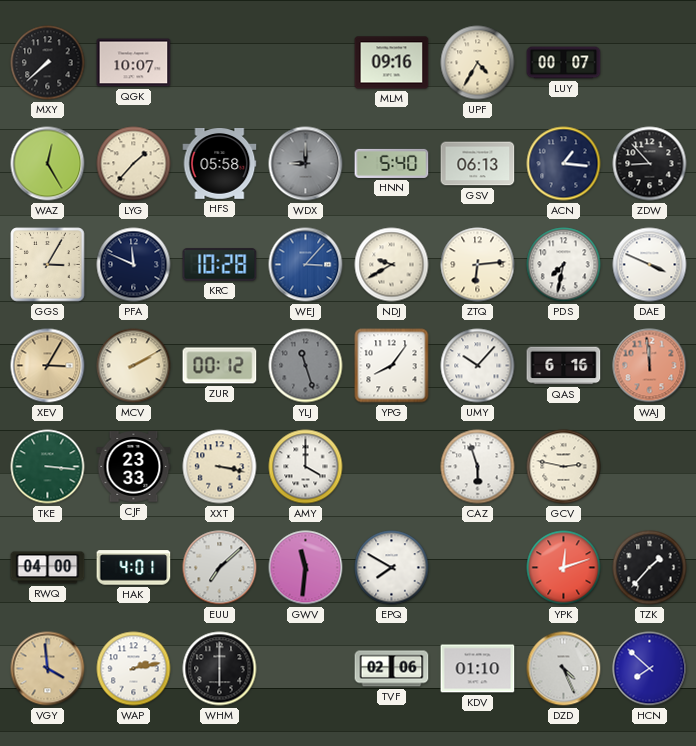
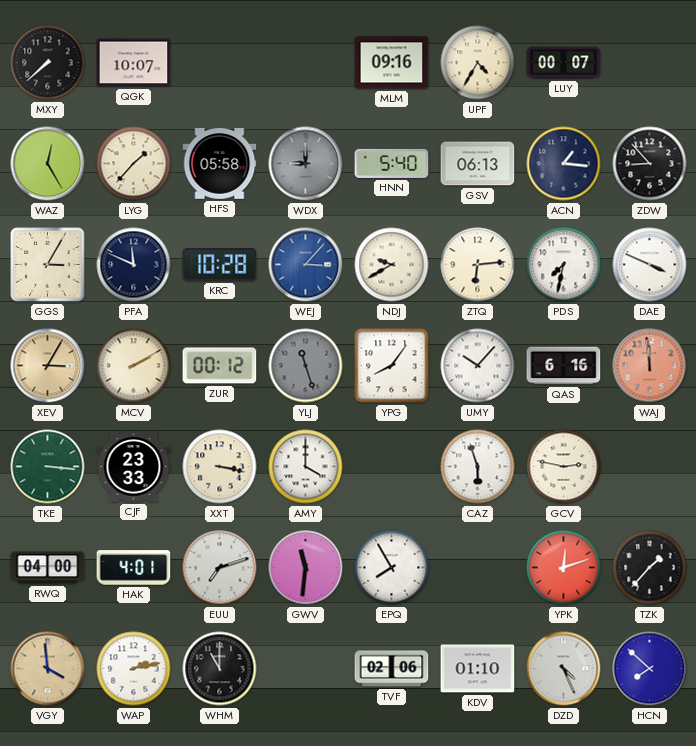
EUU: 7:08 -> 7:12
EPQ: 7:50 -> 7:55
WHM: 6:00 -> 11:00
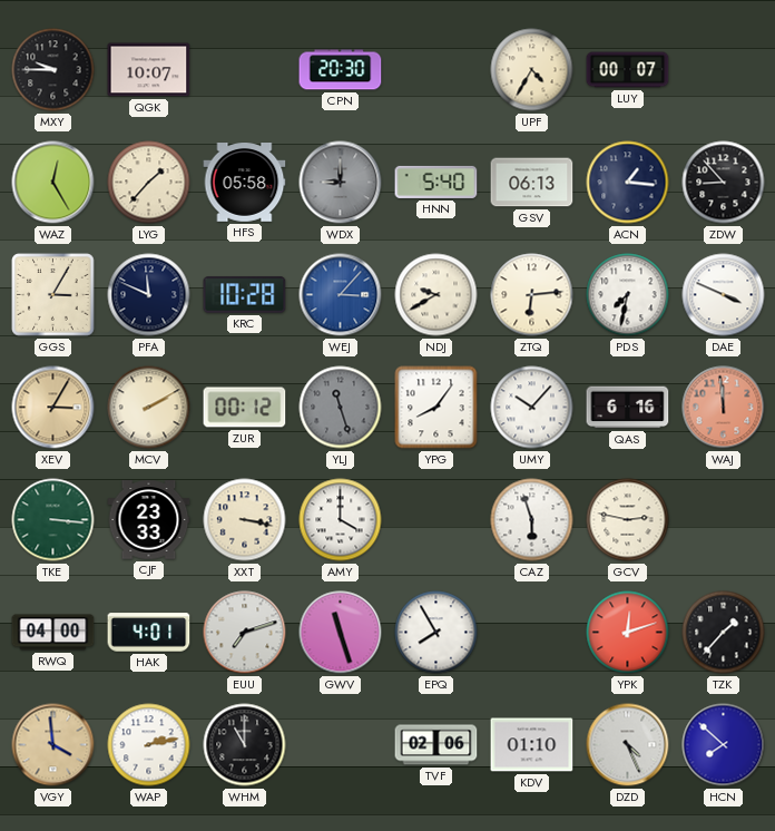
MXY: 7:38 -> 9:45
CPN: none -> 20:30
MLM: 09:16 -> none
GWV: 11:31 -> 11:27
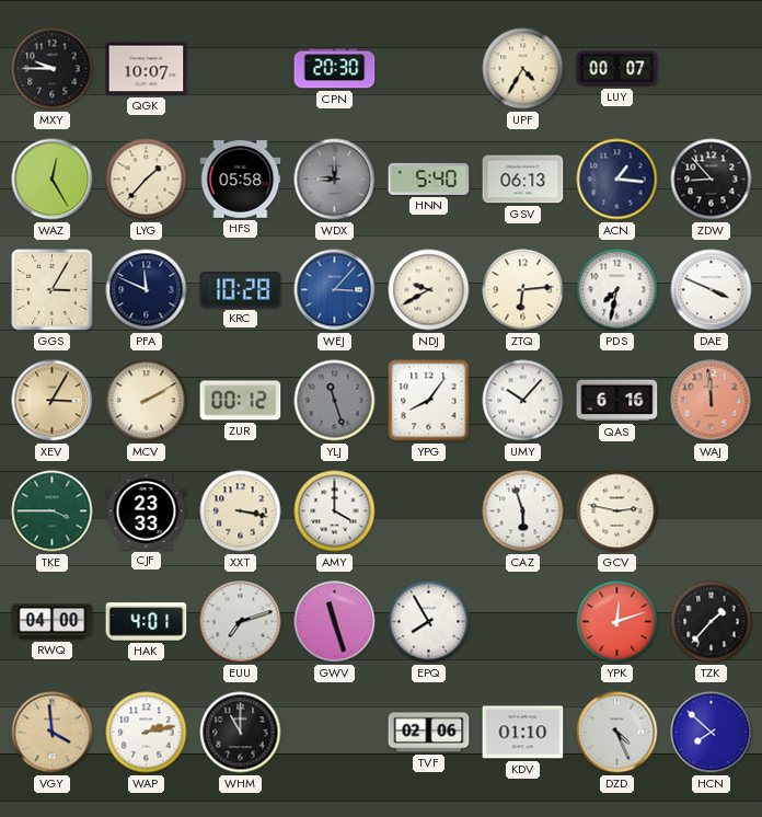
TKE: 3:16 -> 3:45
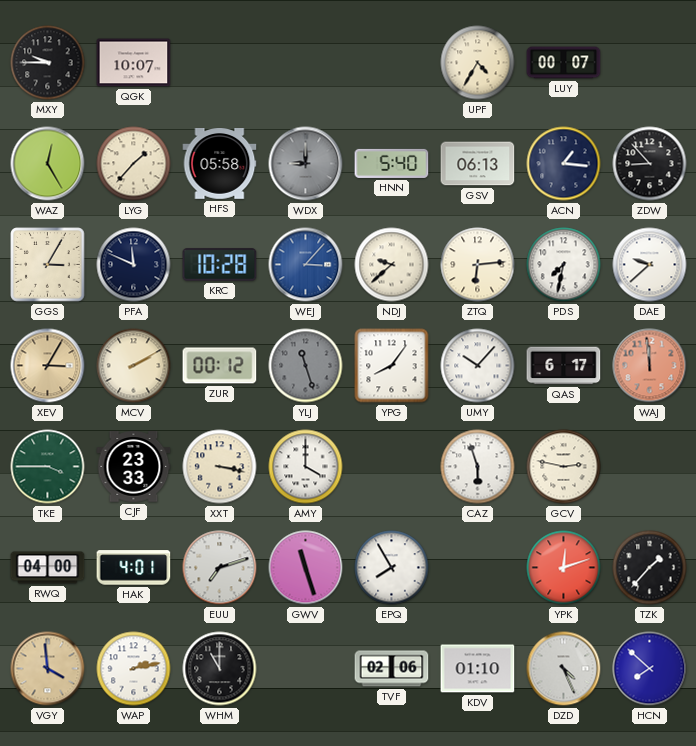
CPN: 20:30 -> none
NDJ: 9:40 -> 9:38
DAE: 3:49 -> 9:38
QAS: 6:16 -> 6:17
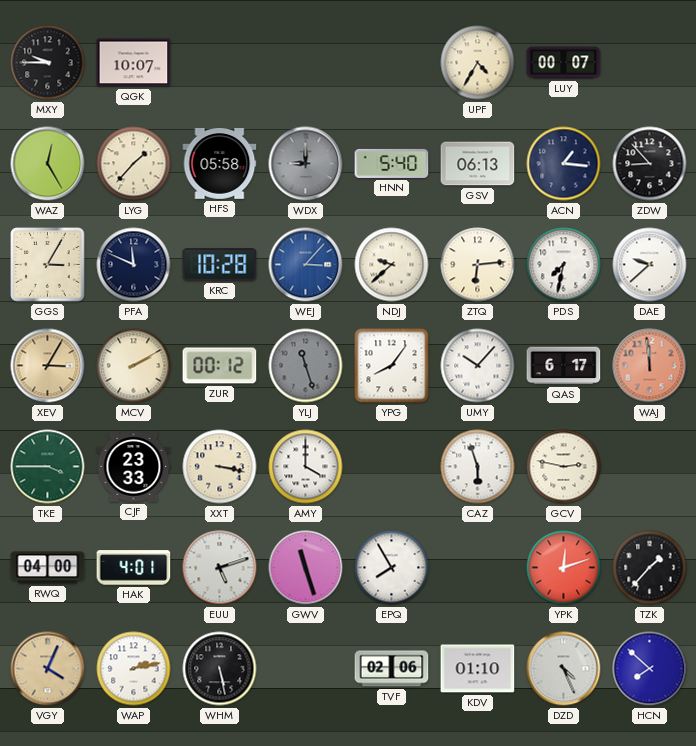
EUU: 7:12 -> 5:12
VGY: 3:59 -> 4:04
WHM: 11:00 -> 5:28
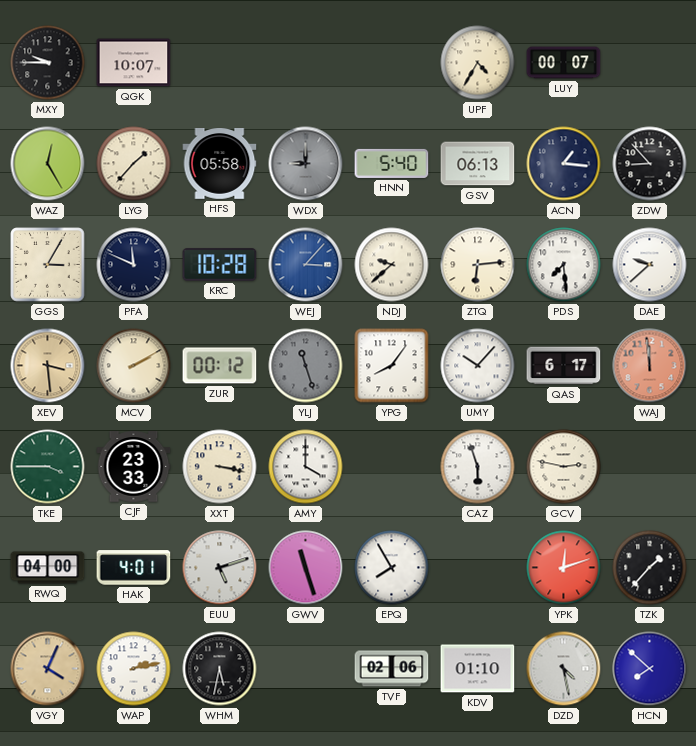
PDS: 7:32 -> 7:29
XEV: 3:05 -> 3:29
WHM: 5:28 -> 5:32
DZD: 4:26 -> 4:28
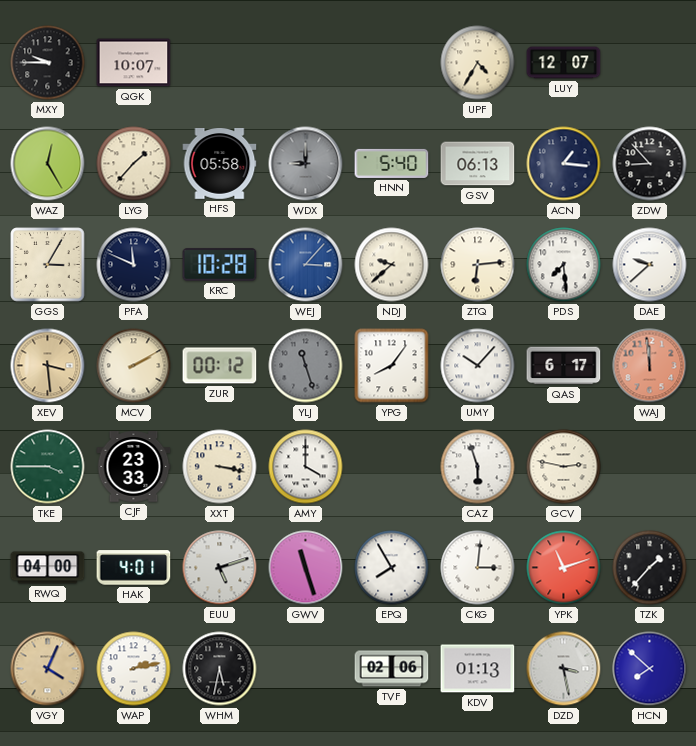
LUY: 00:07 -> 12:07
CKG: none -> 3:01
YPK: 12:12 -> 11:12
KDV: 01:10 -> 01:13
DZD: 4:28 -> 3:28
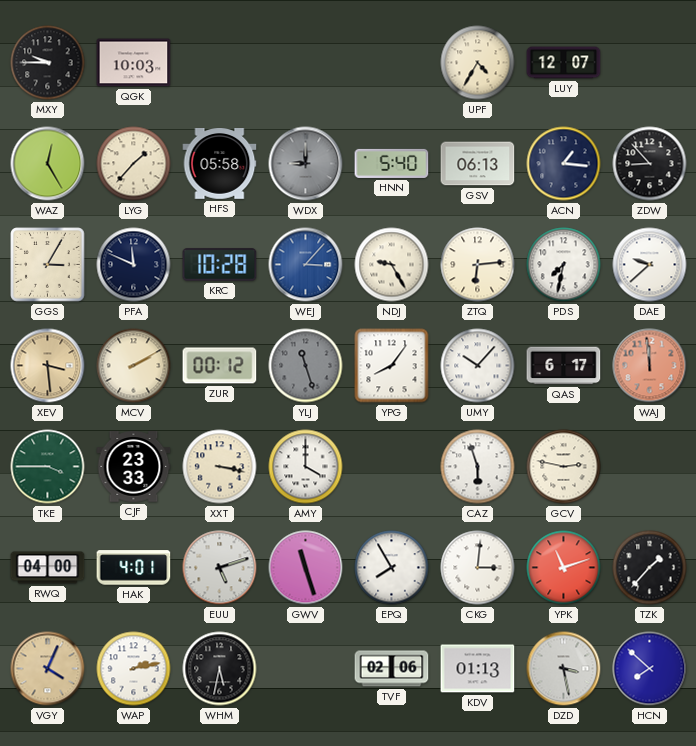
QGK: 10:07 -> 10:03
NDJ: 9:38 -> 9:25
PDS: 7:29 -> 7:32
